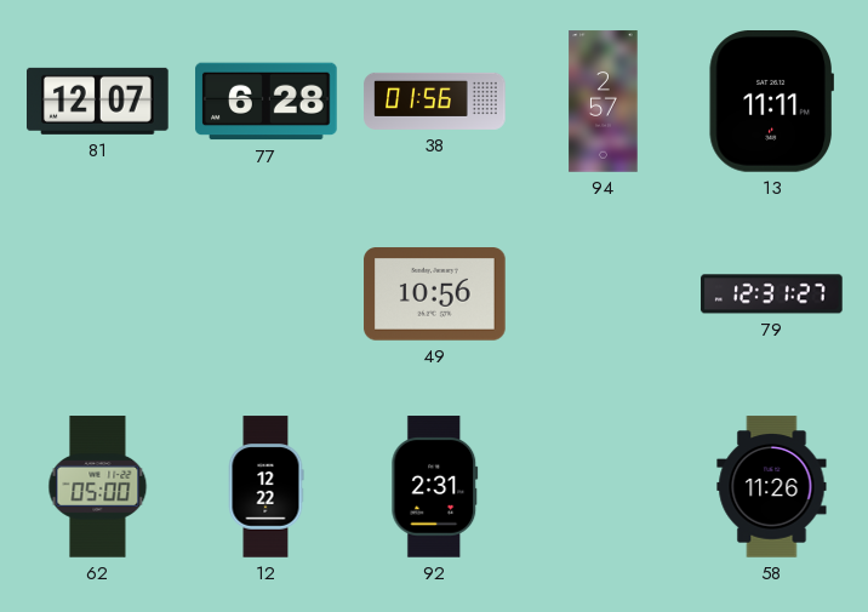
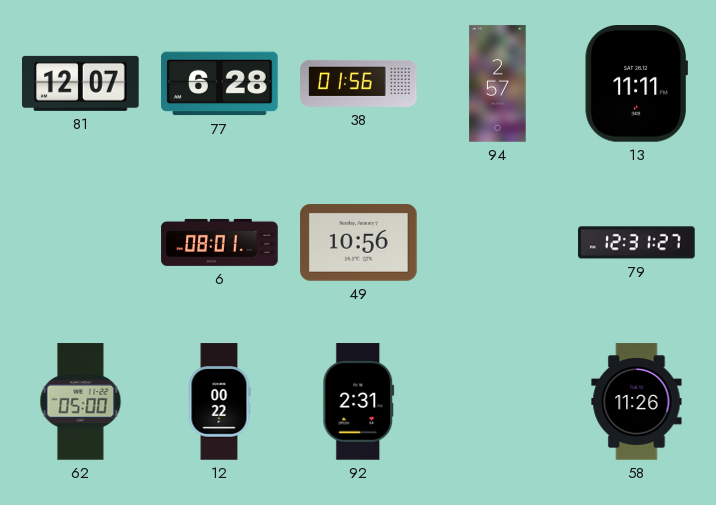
6: none -> 08:01
12: 12:22 -> 00:22
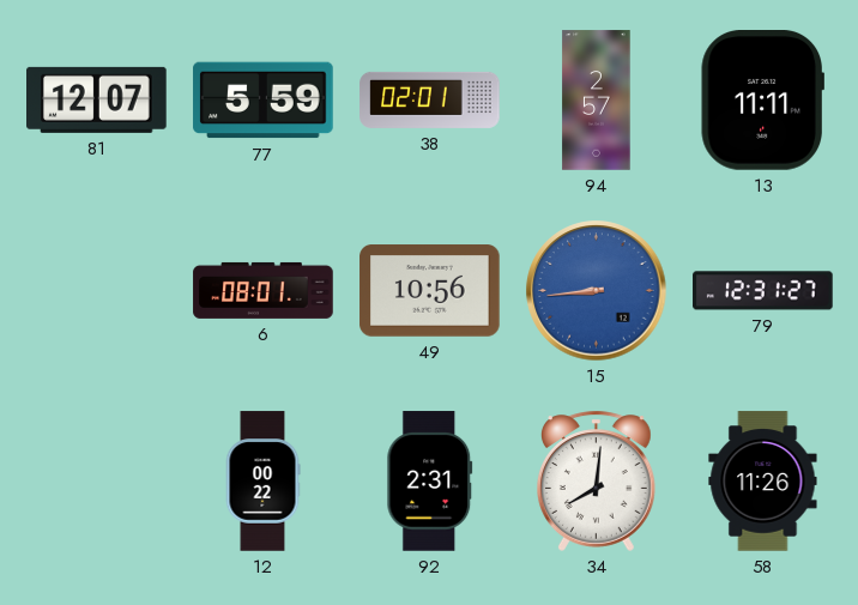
77: 6:28 -> 5:59
38: 01:56 -> 02:01
15: none -> 8:44
62: 05:00 -> none
34: none -> 8:01
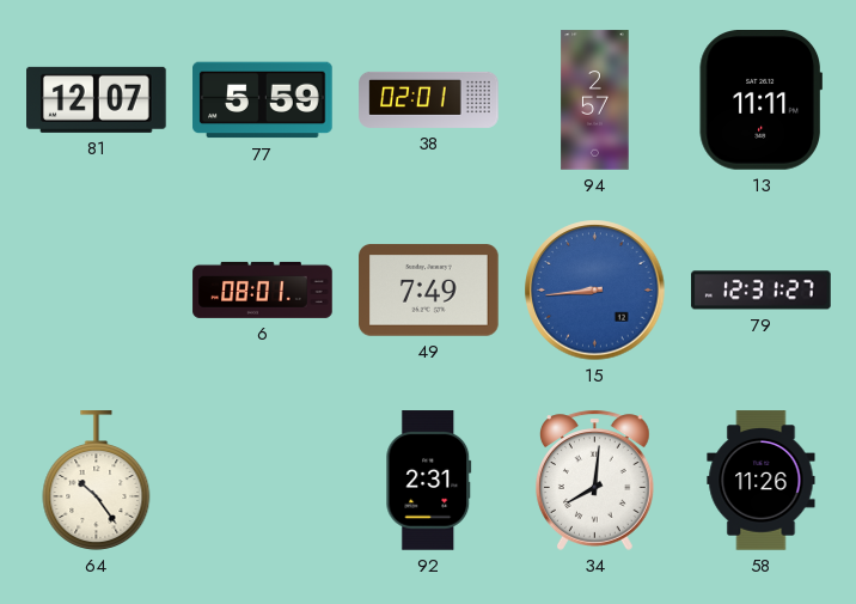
49: 10:56 -> 7:49
64: none -> 10:24
12: 00:22 -> none
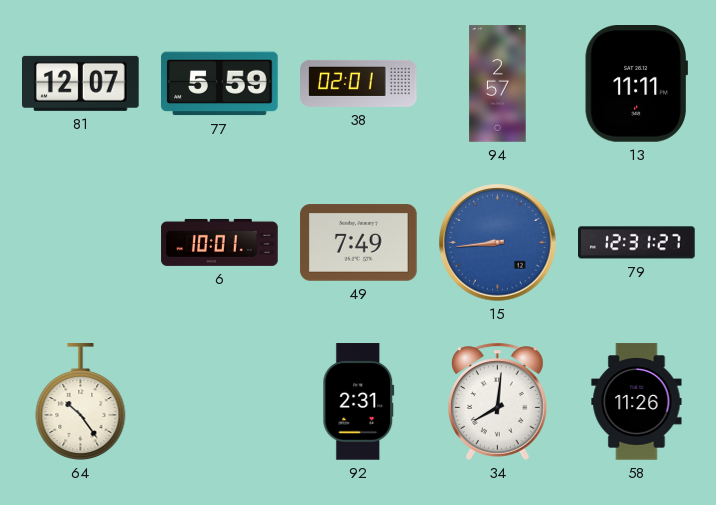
6: 08:01 -> 10:01
